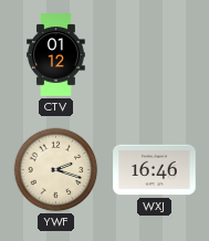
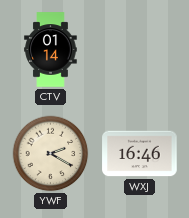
CTV: 01:12 -> 01:14
YWF: 2:18 -> 2:20
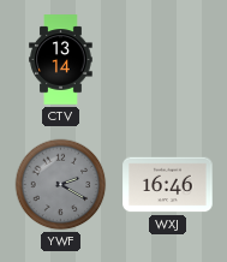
CTV: 01:14 -> 13:14
YWF dial: cream -> grey
